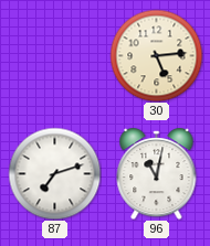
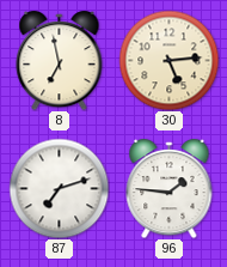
8: none -> 6:58
96: 11:02 -> 1:46
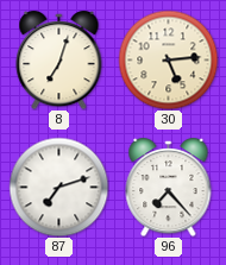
8: 6:58 -> 7:03
96: 1:46 -> 7:23
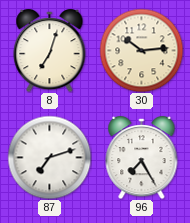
30: 5:14 -> 10:14
96: 7:23 -> 7:25
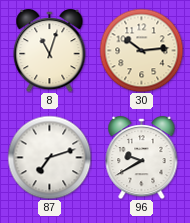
8: 7:03 -> 11:03
96: 7:25 -> 9:40
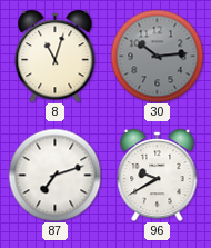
30 dial: cream -> grey
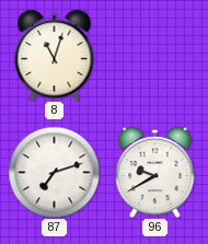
30: 10:14 -> none
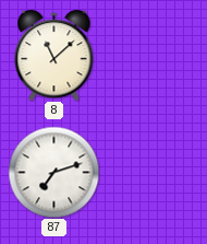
8: 11:03 -> 11:08
96: 9:40 -> none
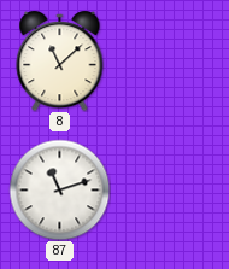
87: 7:12 -> 11:12
